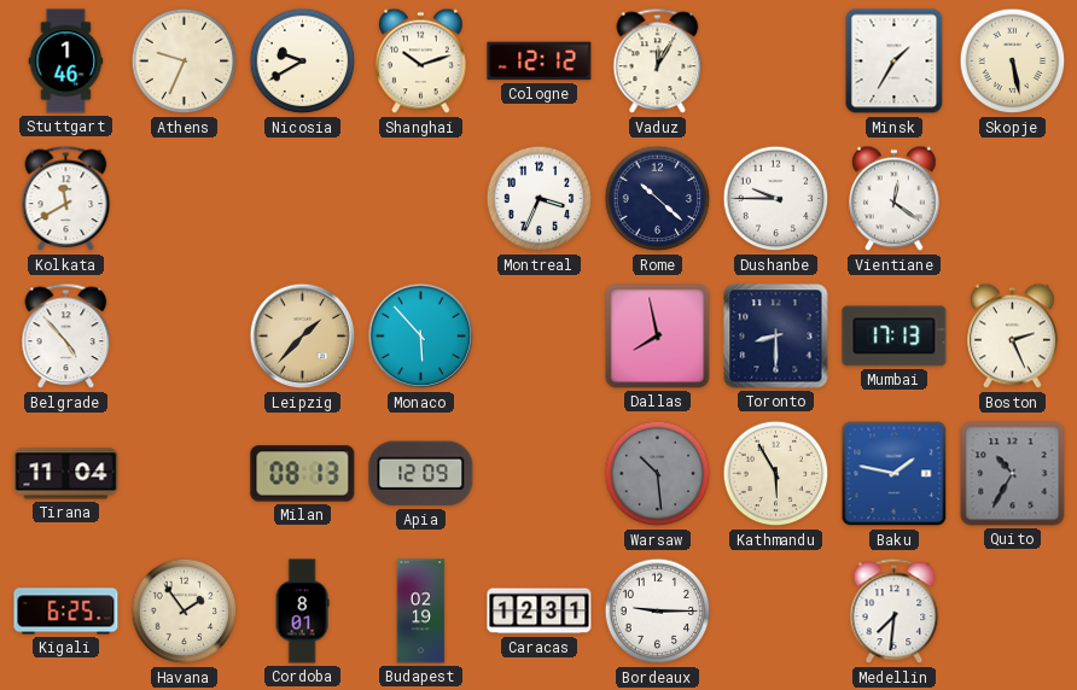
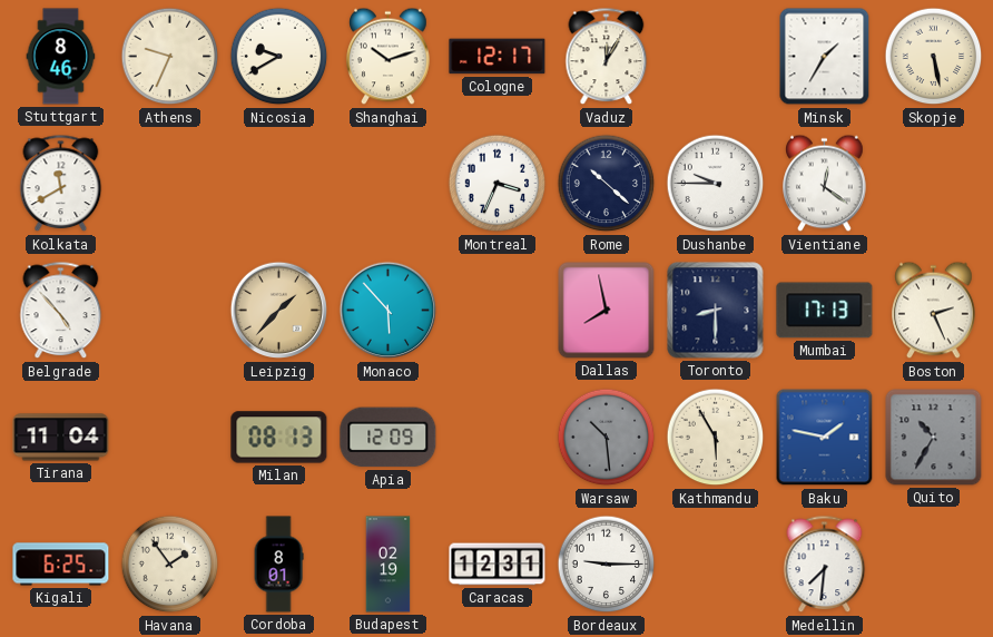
Stuttgart: 1:46 -> 8:46
Cologne: 12:12 -> 12:17
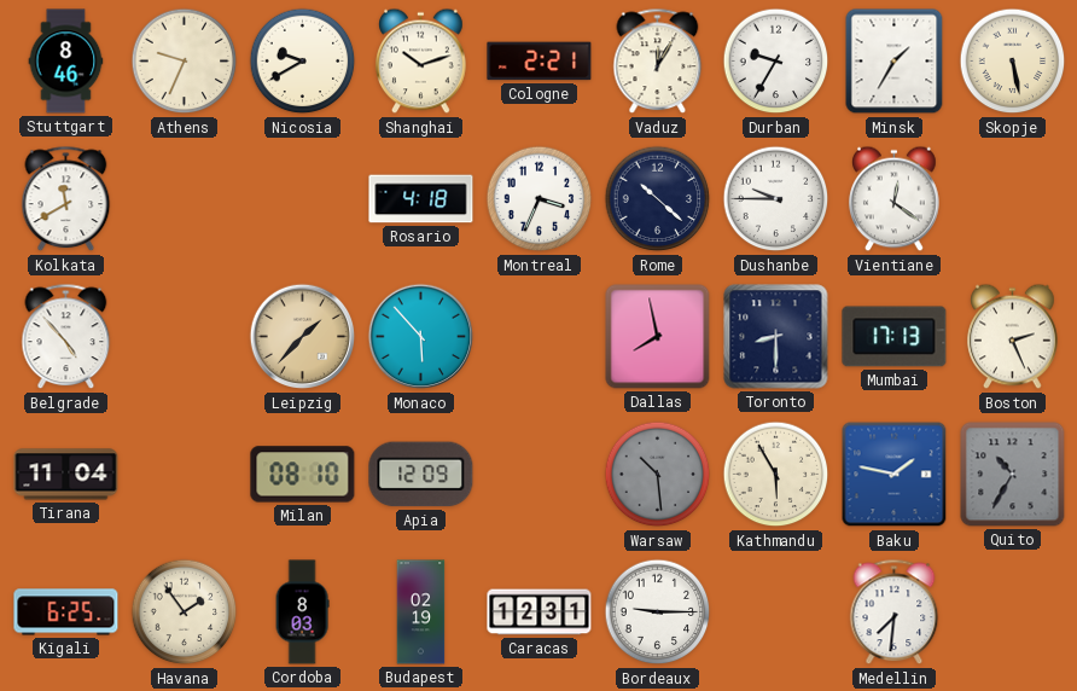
Cologne: 12:17 -> 2:21
Durban: none -> 9:35
Rosario: none -> 4:18
Milan: 08:13 -> 08:10
Cordoba: 8:01 -> 8:03
